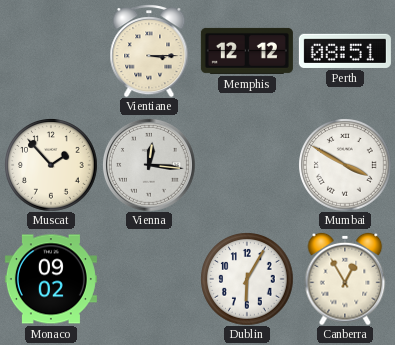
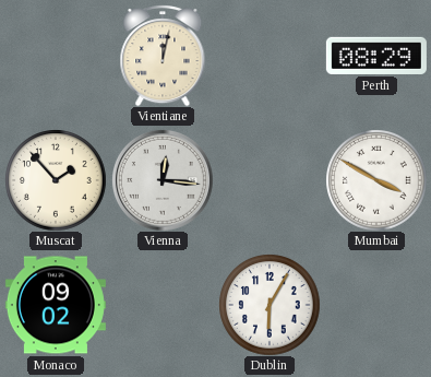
Vientiane: 3:15 -> 12:02
Memphis: 12:12 -> none
Perth: 08:51 -> 08:29
Canberra: 12:55 -> none
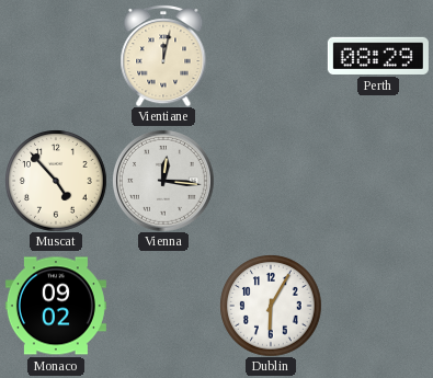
Muscat: 1:53 -> 4:53
Mumbai: 3:50 -> none
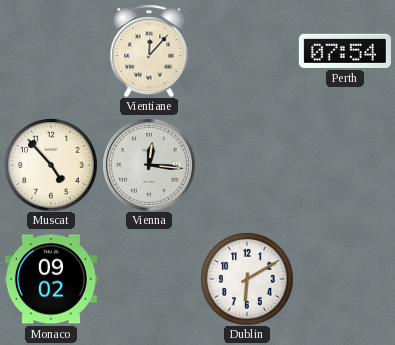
Vientiane: 12:02 -> 12:07
Perth: 08:29 -> 07:54
Dublin: 6:05 -> 6:10
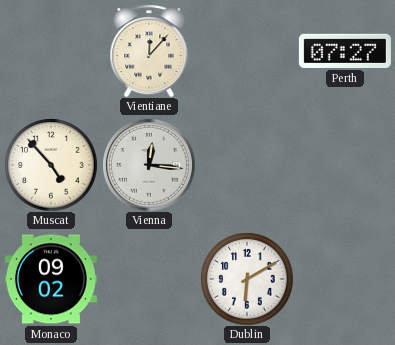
Perth: 07:54 -> 07:27
